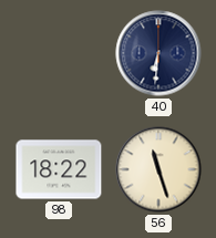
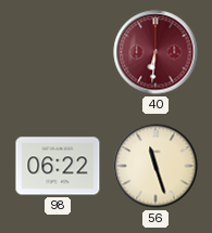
40 dial: navy -> burgundy
98: 18:22 -> 06:22
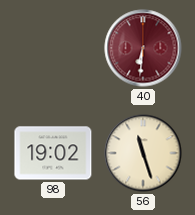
98: 06:22 -> 19:02
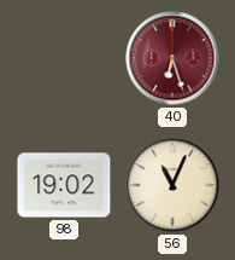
40: 6:31 -> 6:27
56: 11:27 -> 11:04
